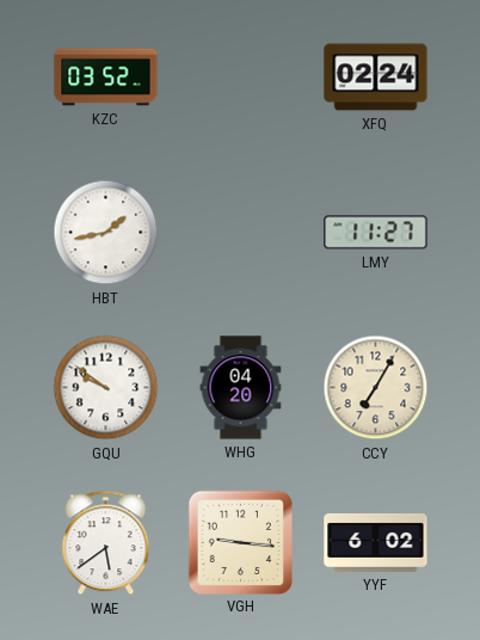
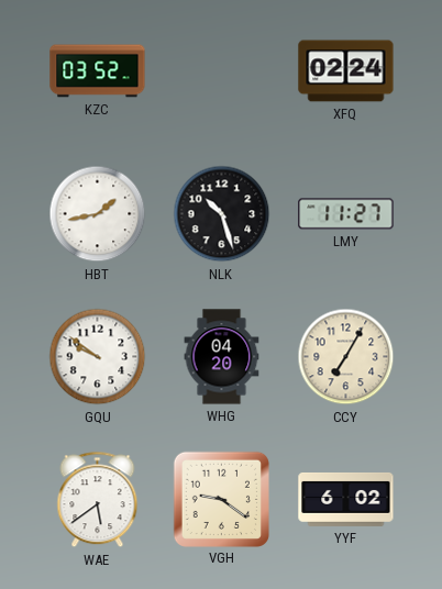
NLK: none -> 10:27
VGH: 9:16 -> 9:21
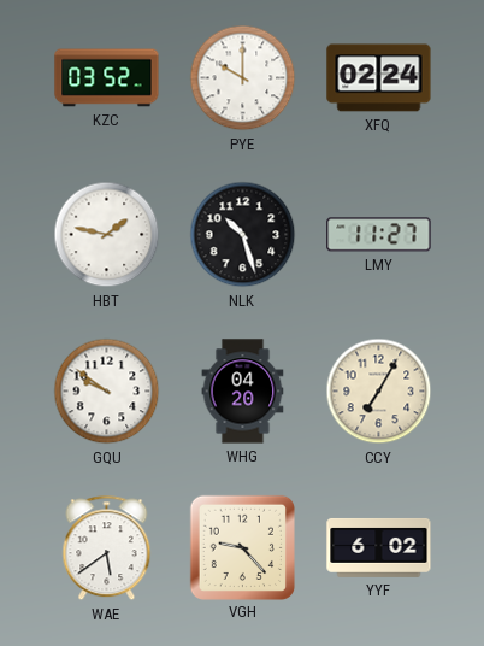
PYE: none -> 10:00
HBT: 1:43 -> 1:47
VGH: 9:21 -> 9:23
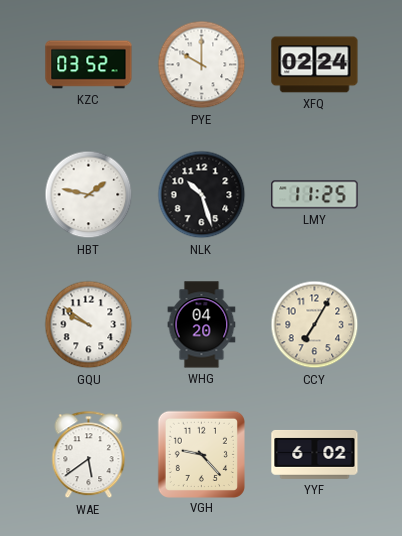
LMY: 11:27 -> 11:25
